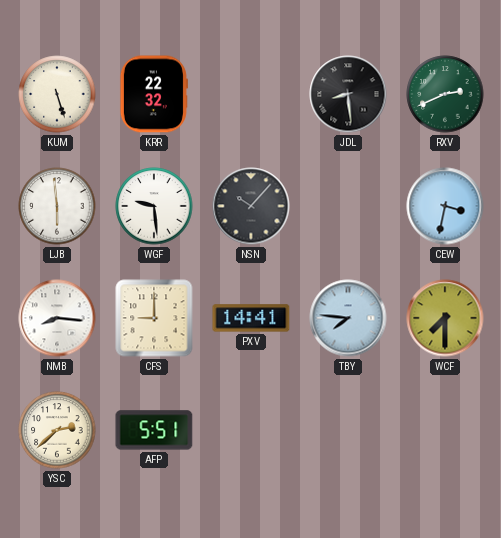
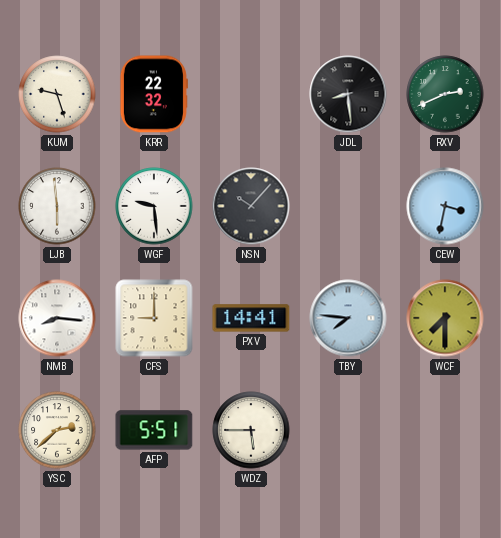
KUM: 5:27 -> 9:27
WDZ: none -> 5:45
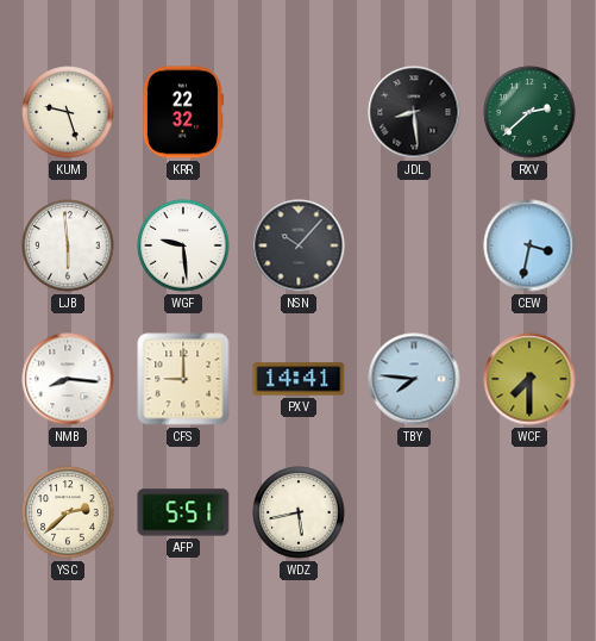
RXV: 2:41 -> 2:38
WDZ: 5:45 -> 5:43
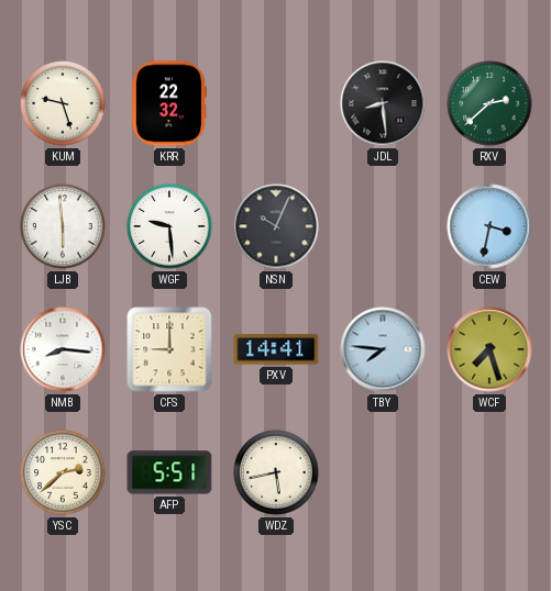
NSN: 10:07 -> 10:04
WCF: 7:30 -> 7:27
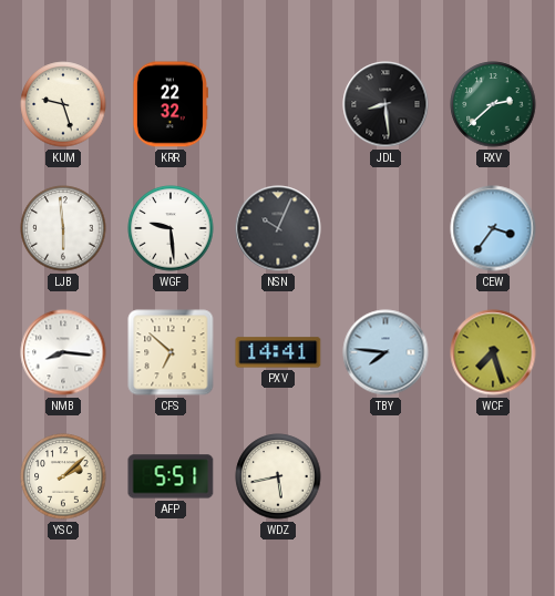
CEW: 3:32 -> 3:36
CFS: 9:00 -> 6:52
YSC: 2:38 -> 2:08
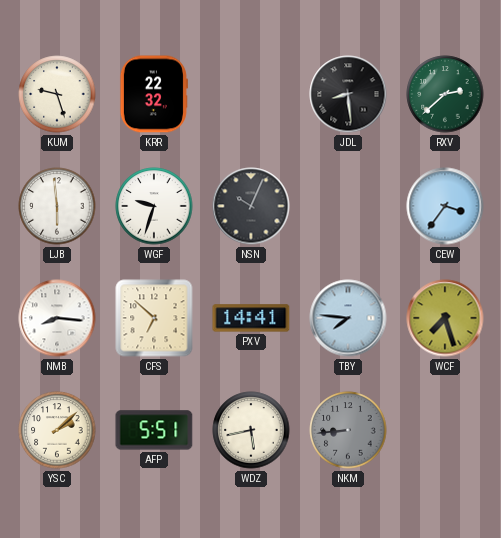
WGF: 9:29 -> 9:33
NKM: none -> 8:44
